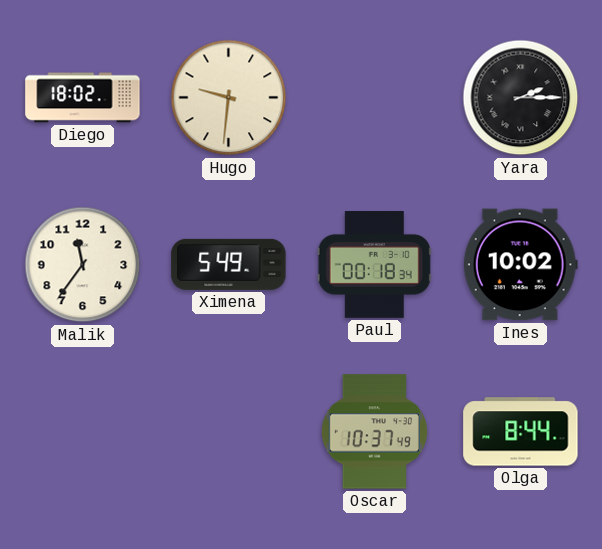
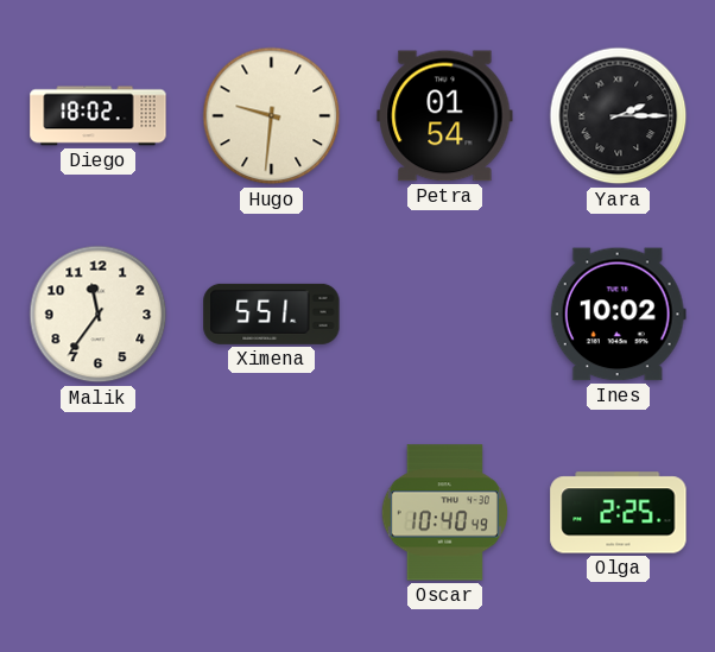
Petra: none -> 01:54
Ximena: 5:49 -> 5:51
Paul: 00:18 -> none
Oscar: 10:37 -> 10:40
Olga: 8:44 -> 2:25
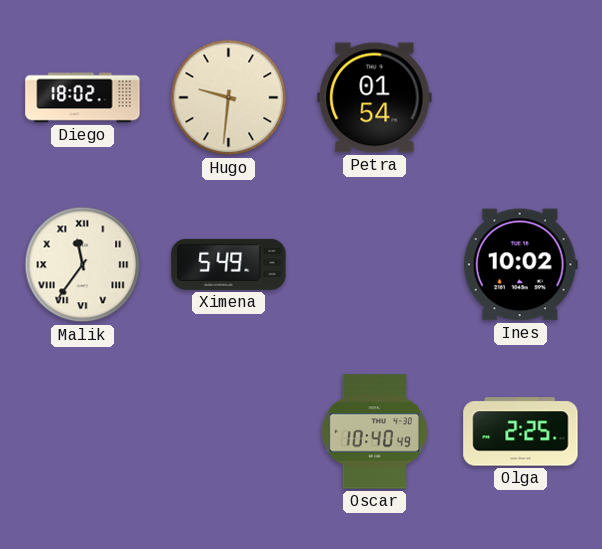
Yara: 2:15 -> none
Malik numerals: Arabic -> Roman
Ximena: 5:51 -> 5:49
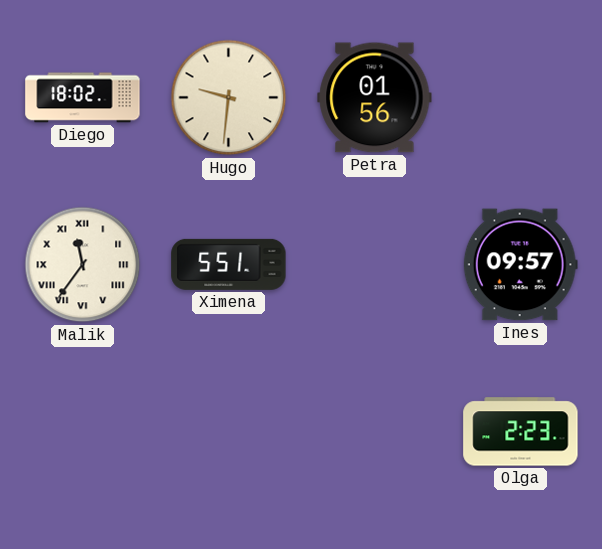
Petra: 01:54 -> 01:56
Ximena: 5:49 -> 5:51
Ines: 10:02 -> 09:57
Oscar: 10:40 -> none
Olga: 2:25 -> 2:23
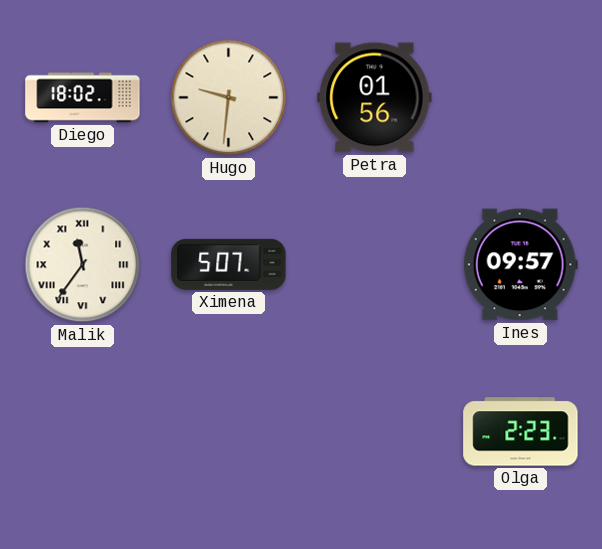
Ximena: 5:51 -> 5:07
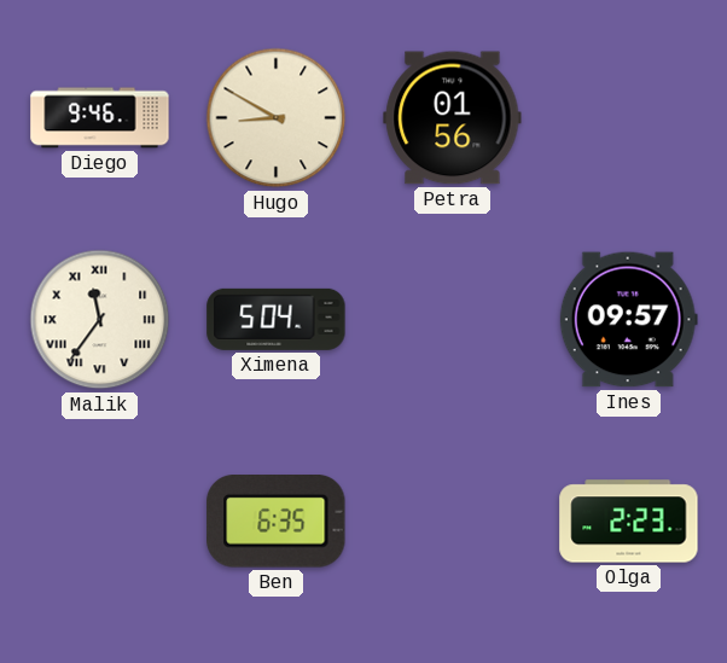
Diego: 18:02 -> 9:46
Hugo: 9:31 -> 8:50
Ximena: 5:07 -> 5:04
Ben: none -> 6:35
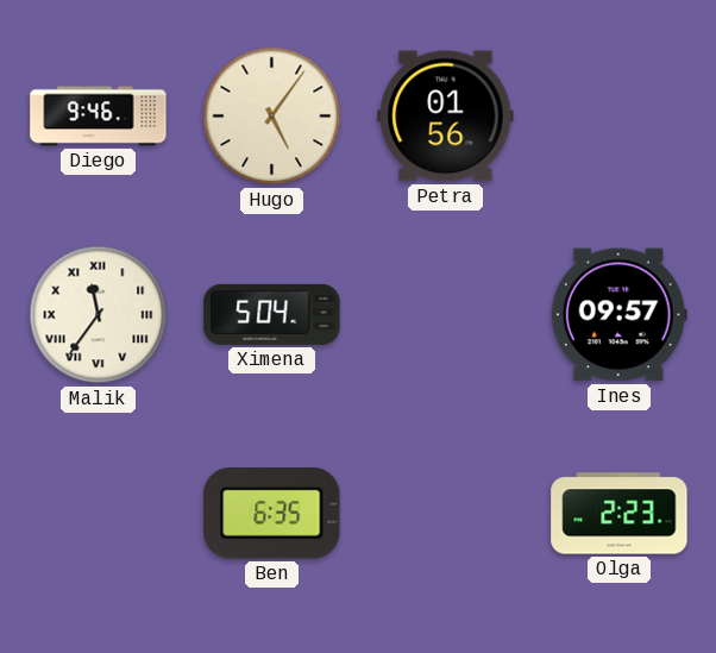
Hugo: 8:50 -> 5:06
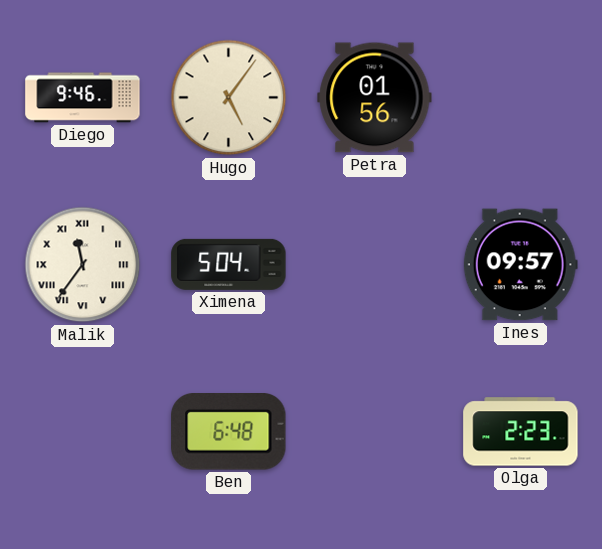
Ben: 6:35 -> 6:48
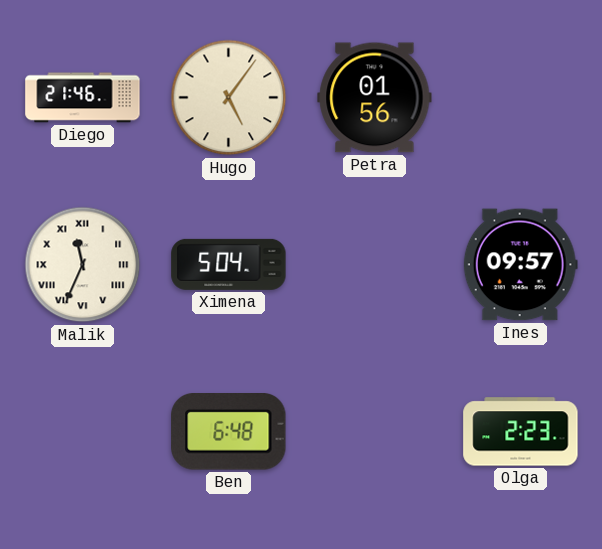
Diego: 9:46 -> 21:46
Malik: 11:36 -> 11:34
